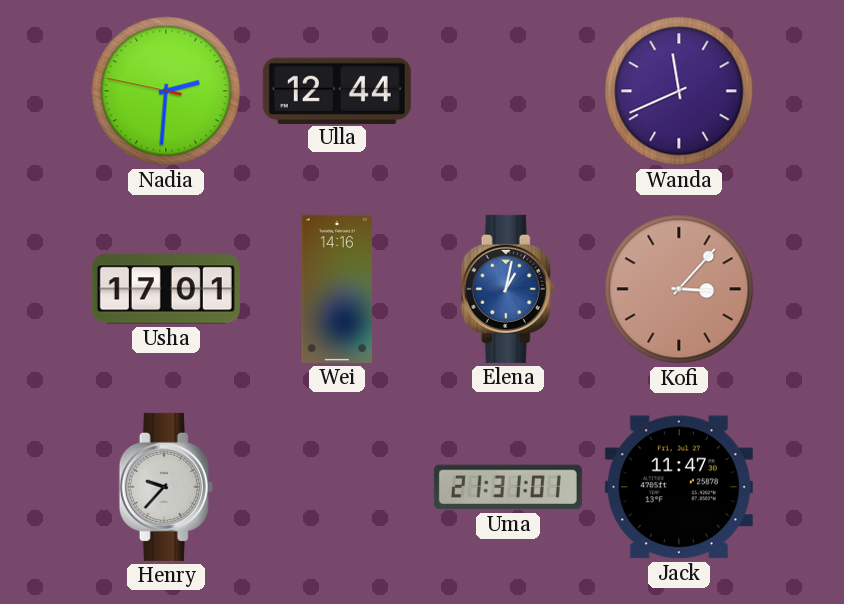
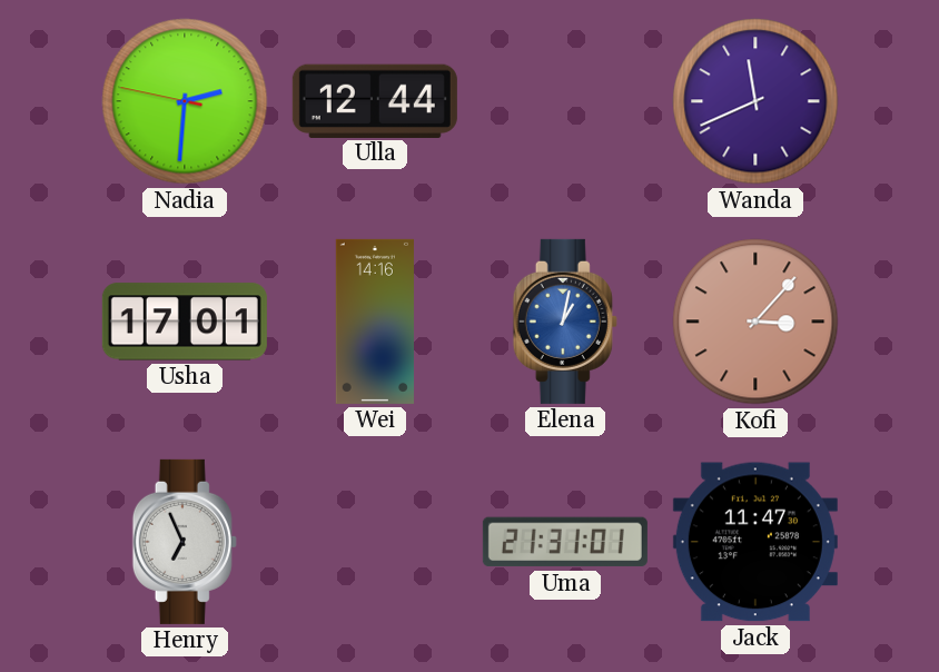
Henry: 9:37 -> 6:56
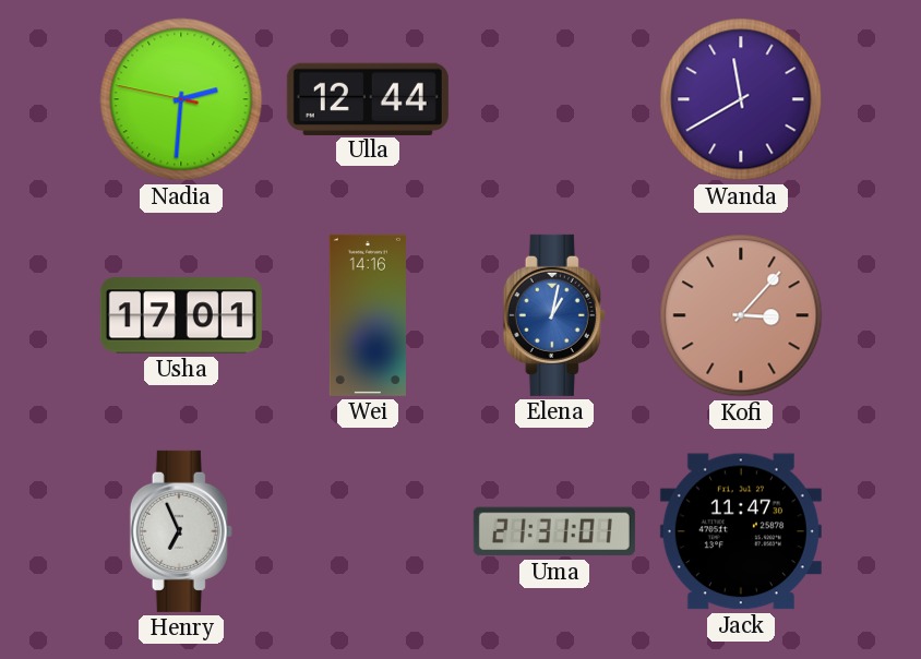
Wanda: 11:41 -> 11:40
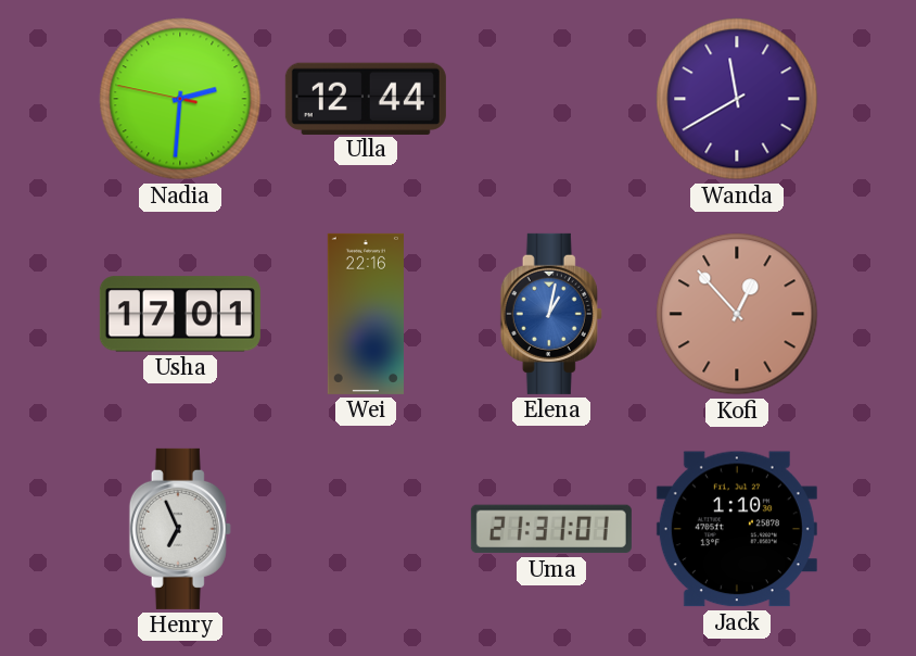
Wei: 14:16 -> 22:16
Kofi: 3:07 -> 12:53
Jack: 11:47 -> 1:10
